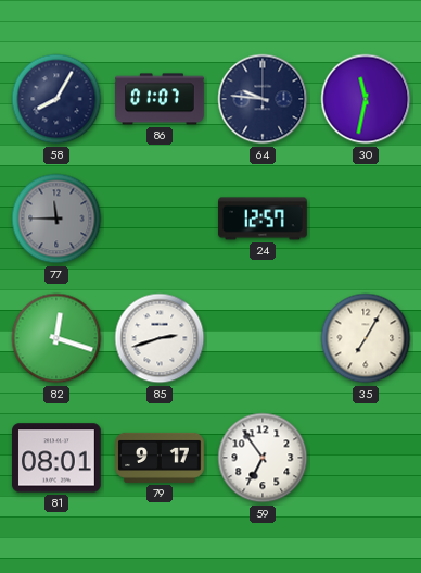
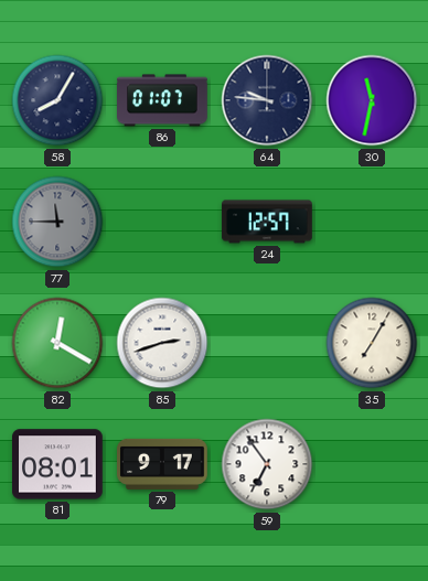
82: 12:18 -> 12:20
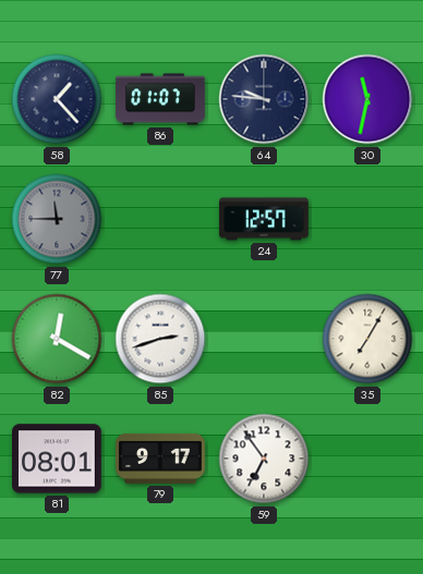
58: 8:05 -> 1:23
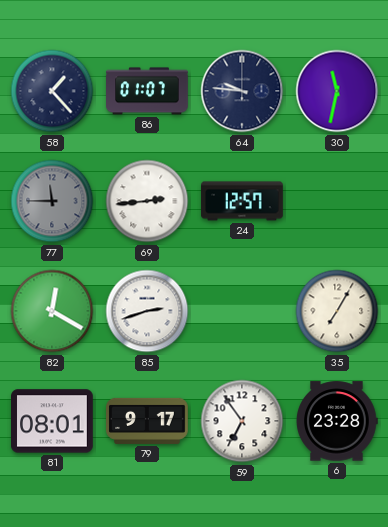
69: none -> 2:44
6: none -> 23:28
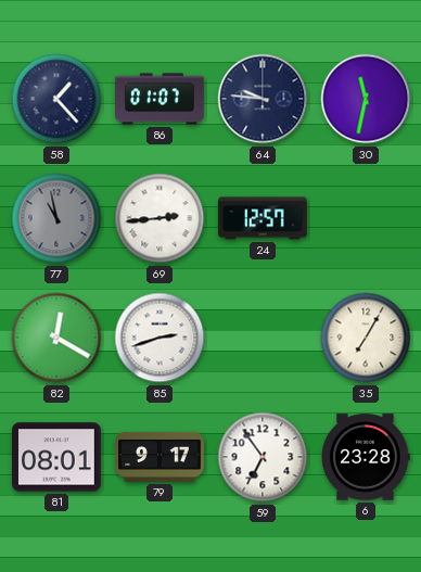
77: 11:45 -> 10:58
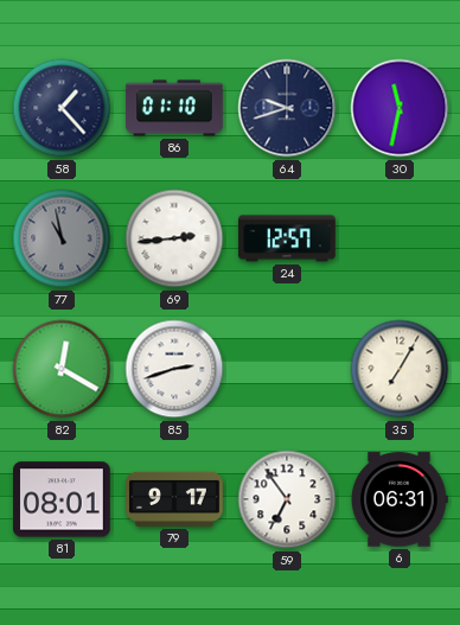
86: 01:07 -> 01:10
64: 9:46 -> 9:42
6: 23:28 -> 06:31
